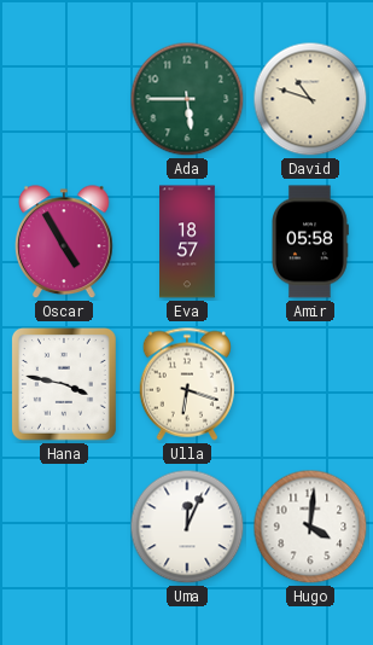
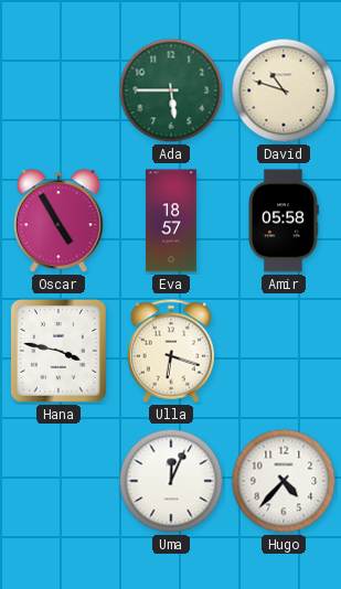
Hugo: 4:01 -> 4:37
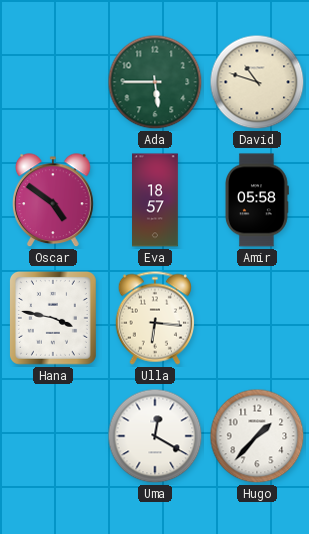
Oscar: 4:55 -> 4:51
Ulla: 6:18 -> 6:16
Uma: 12:04 -> 12:20
Hugo: 4:37 -> 1:37
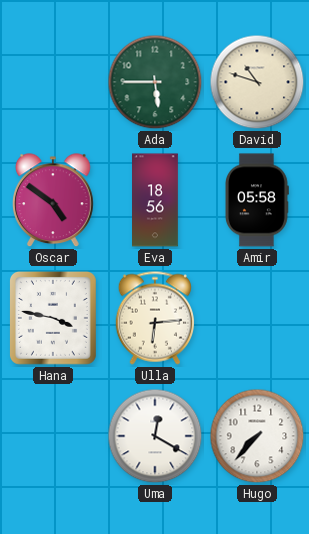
Eva: 18:57 -> 18:56
Ulla: 6:16 -> 6:14
Hugo: 1:37 -> 7:37
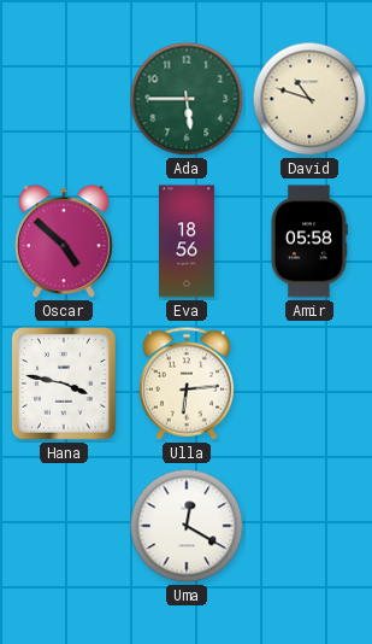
Oscar: 4:51 -> 4:52
Hugo: 7:37 -> none
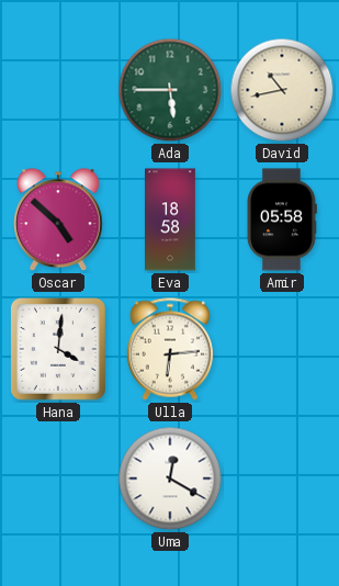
David: 10:48 -> 10:43
Eva: 18:56 -> 18:58
Hana: 3:47 -> 4:01
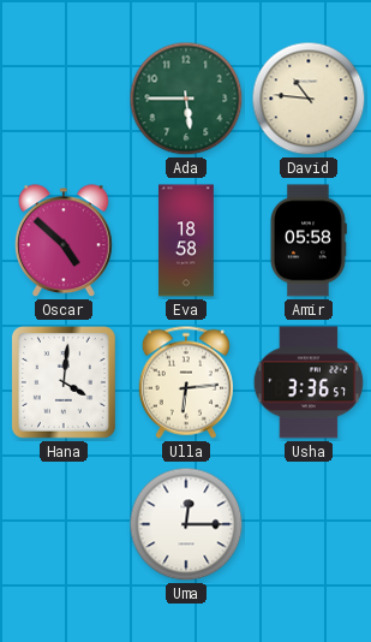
David: 10:43 -> 10:46
Usha: none -> 3:36
Uma: 12:20 -> 12:15
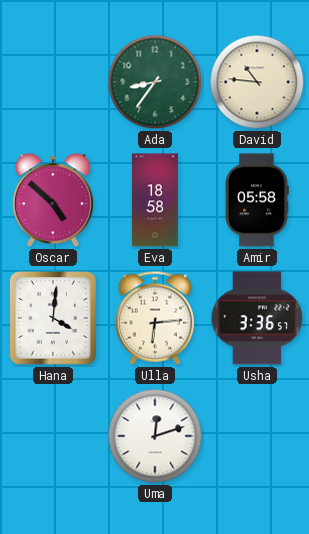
Ada: 5:45 -> 8:36
Uma: 12:15 -> 12:12
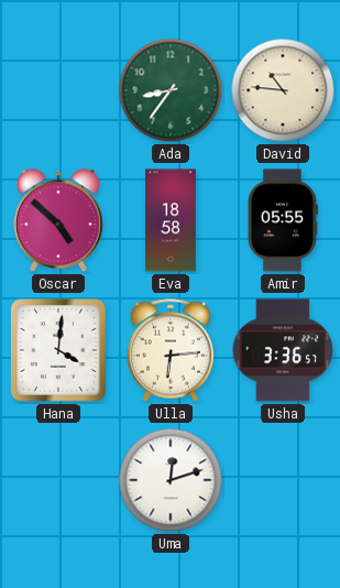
Amir: 05:58 -> 05:55
